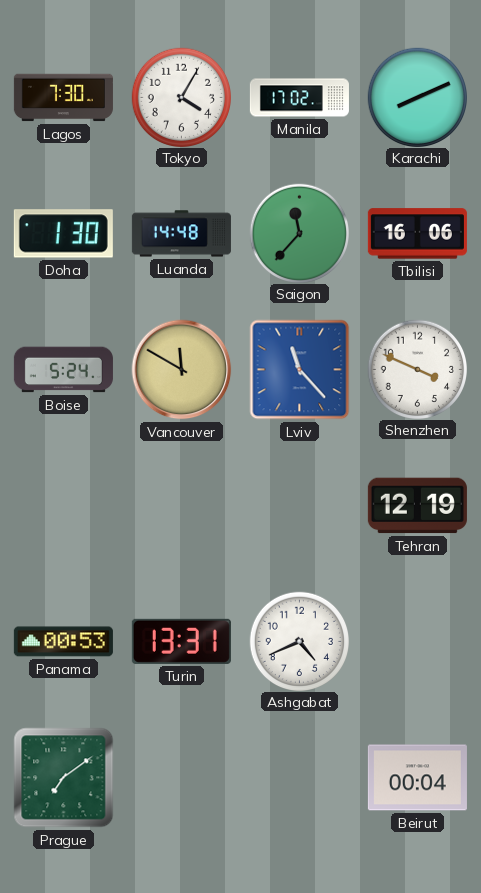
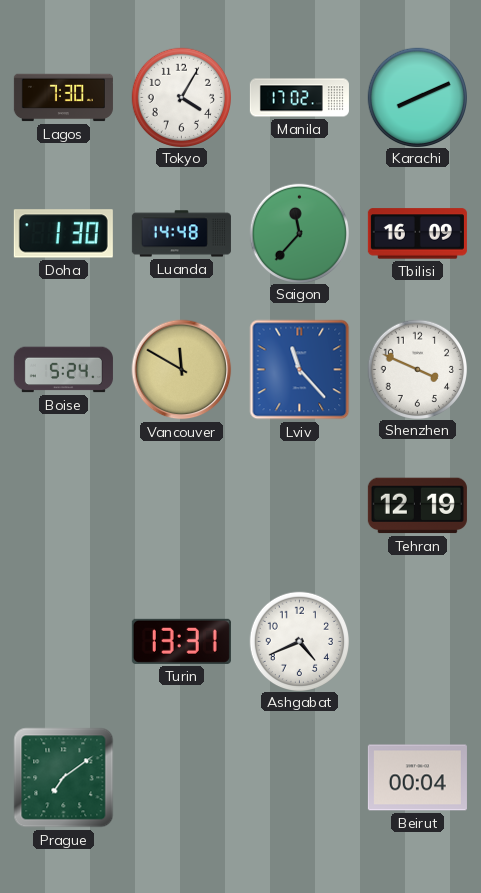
Tbilisi: 16:06 -> 16:09
Panama: 00:53 -> none
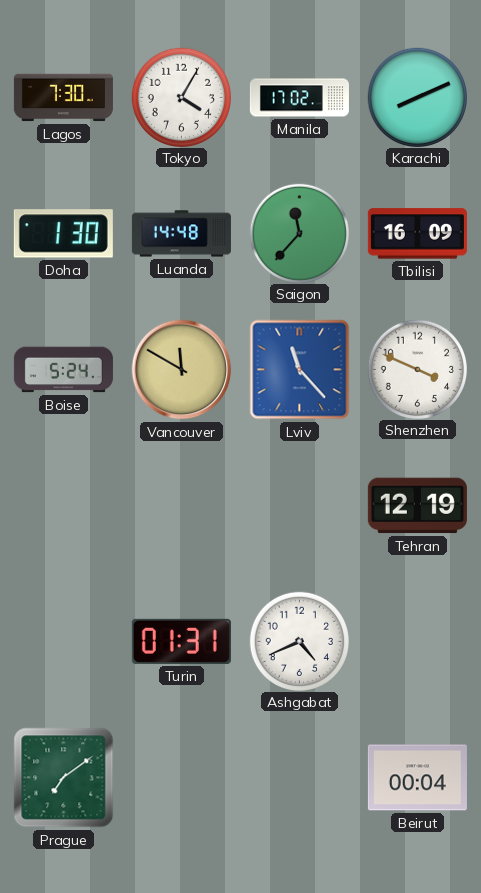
Turin: 13:31 -> 01:31
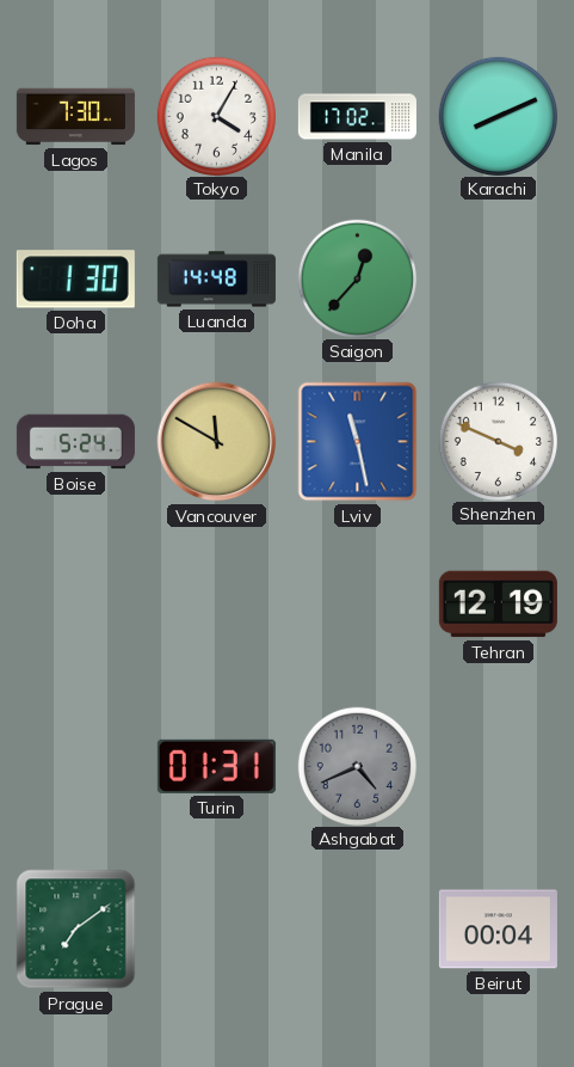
Saigon: 11:37 -> 12:37
Tbilisi: 16:09 -> none
Lviv: 11:23 -> 11:28
Ashgabat dial: white -> grey
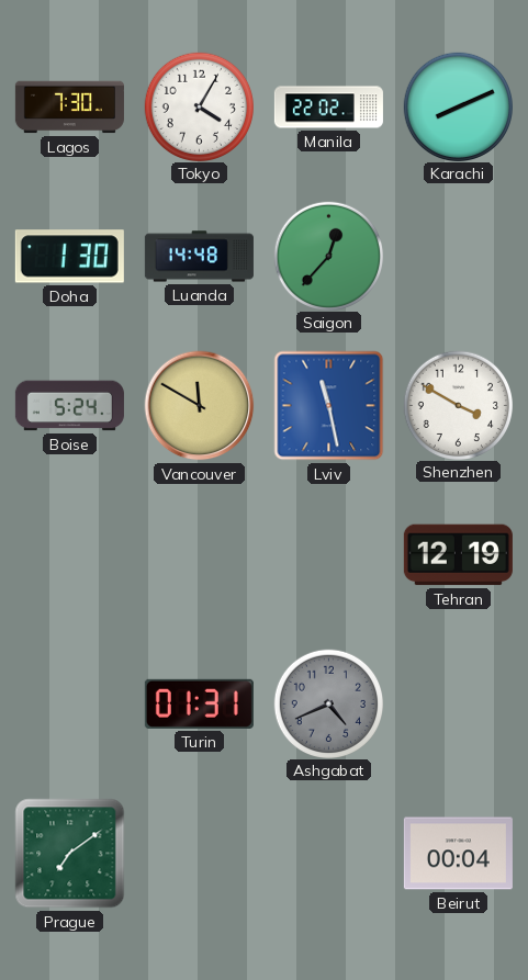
Manila: 17:02 -> 22:02
Shenzhen: 3:49 -> 3:50
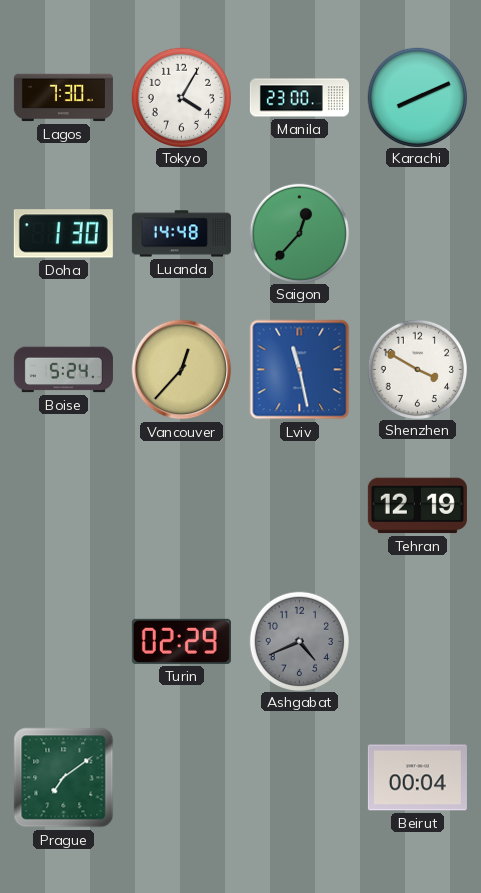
Manila: 22:02 -> 23:00
Vancouver: 11:50 -> 12:37
Turin: 01:31 -> 02:29
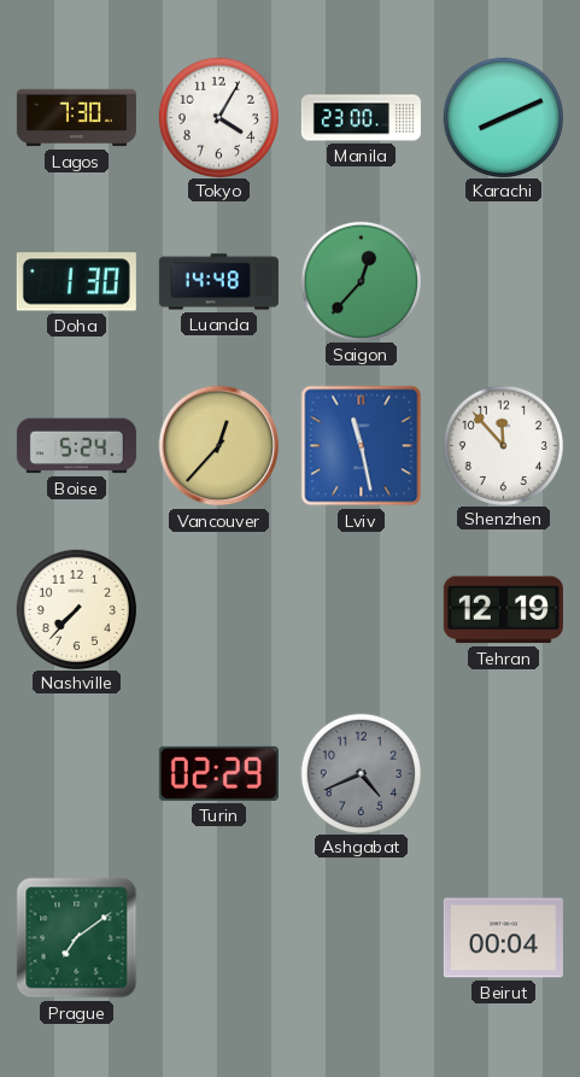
Shenzhen: 3:50 -> 11:53
Nashville: none -> 7:37
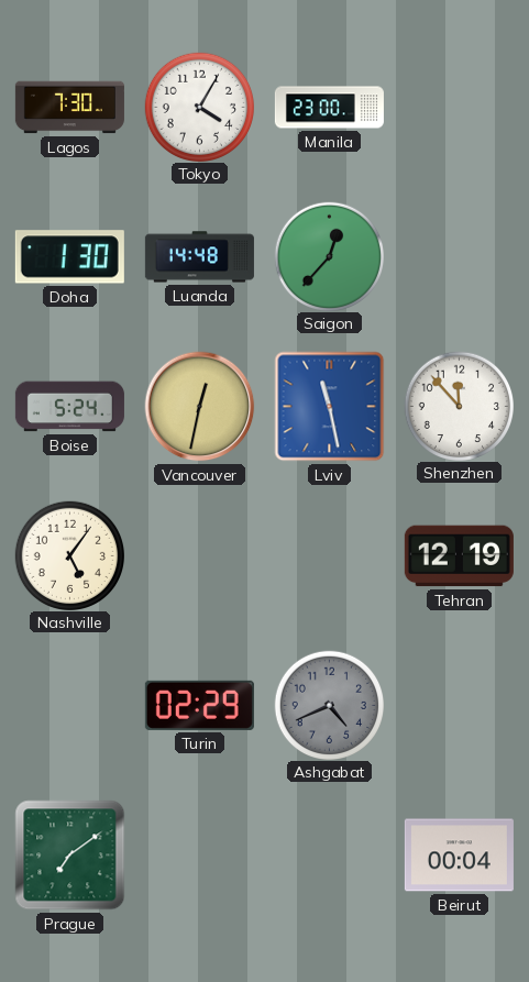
Karachi: 8:11 -> none
Vancouver: 12:37 -> 12:32
Nashville: 7:37 -> 5:06
